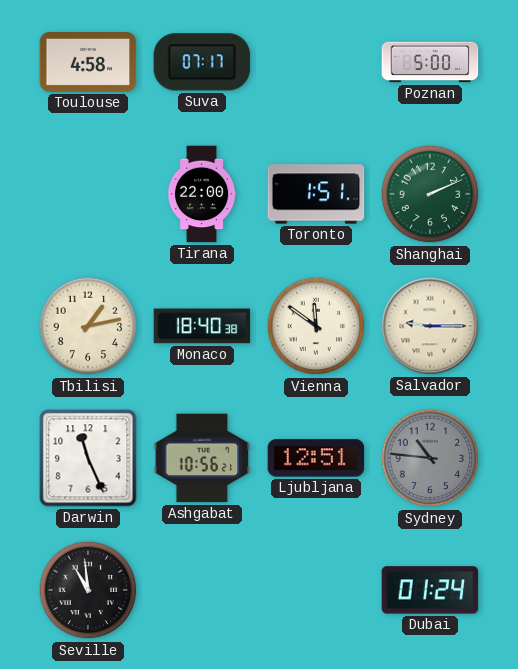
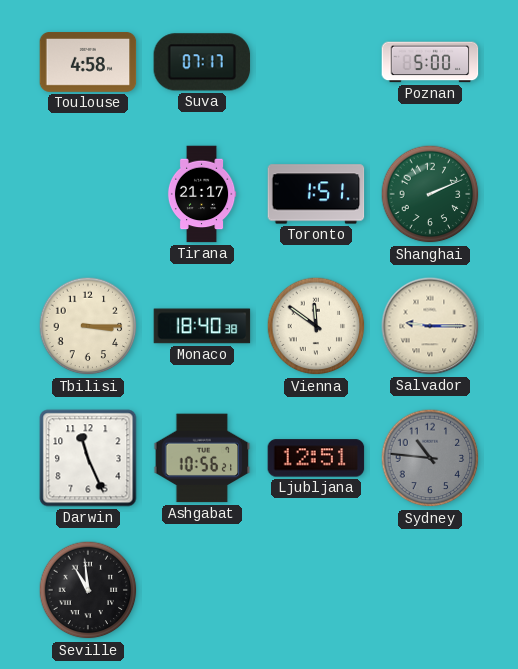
Tirana: 22:00 -> 21:17
Tbilisi: 1:13 -> 3:15
Dubai: 01:24 -> none
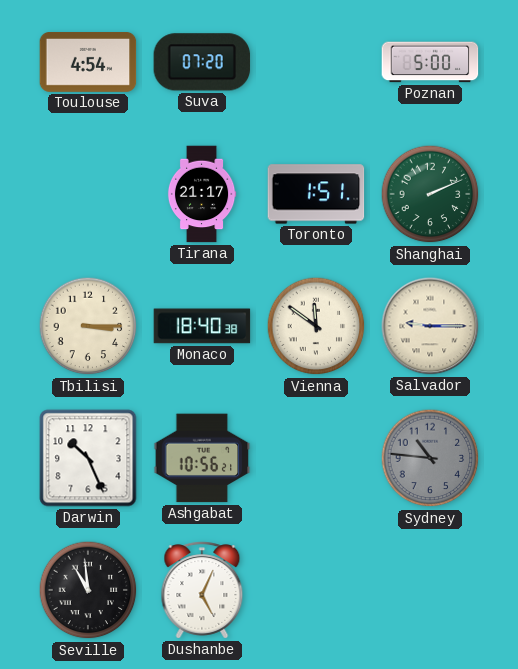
Toulouse: 4:58 -> 4:54
Suva: 07:17 -> 07:20
Darwin: 11:26 -> 10:26
Ljubljana: 12:51 -> none
Dushanbe: none -> 5:04
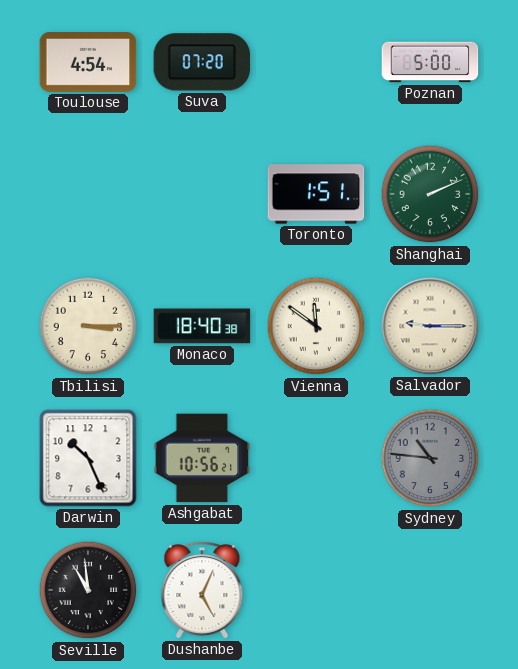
Tirana: 21:17 -> none
